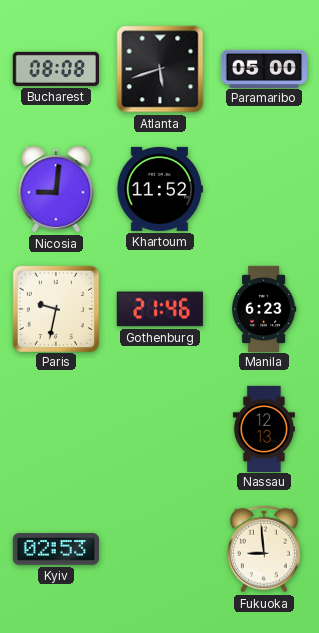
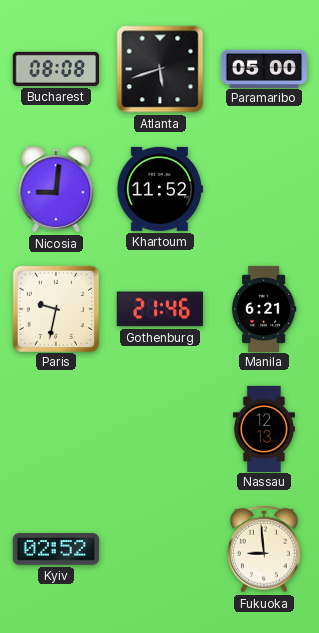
Manila: 6:23 -> 6:21
Kyiv: 02:53 -> 02:52
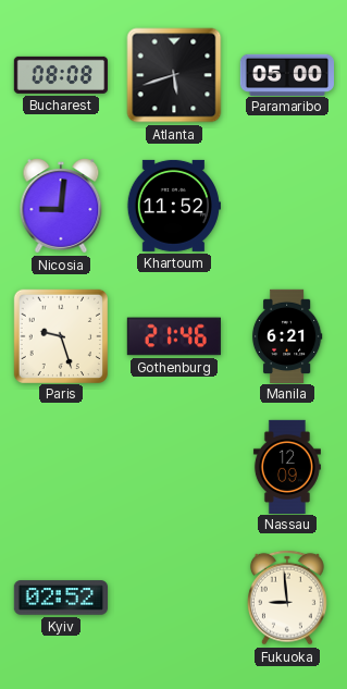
Paris: 9:32 -> 9:27
Nassau: 12:13 -> 12:09
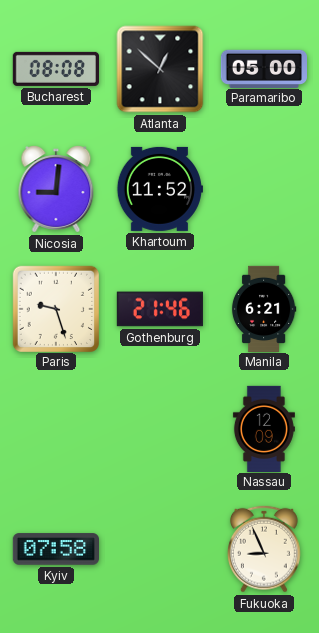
Atlanta: 5:42 -> 12:52
Kyiv: 02:52 -> 07:58
Fukuoka: 8:59 -> 8:56
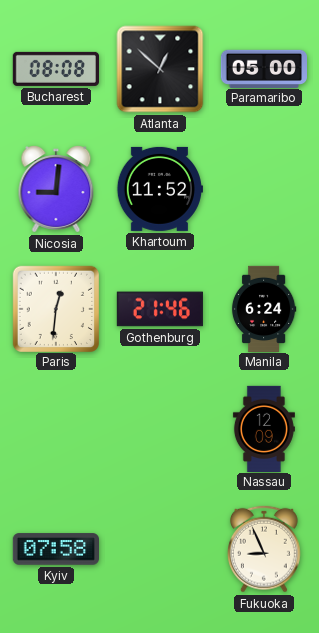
Paris: 9:27 -> 12:31
Manila: 6:21 -> 6:24
